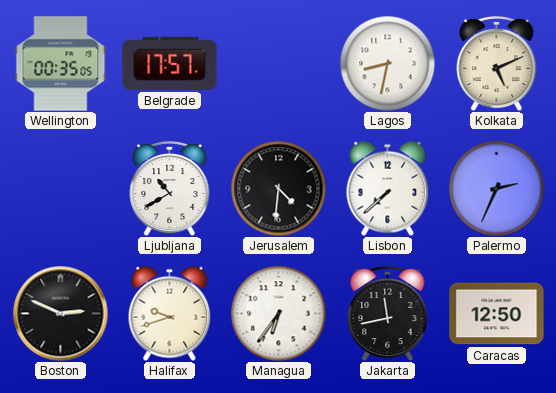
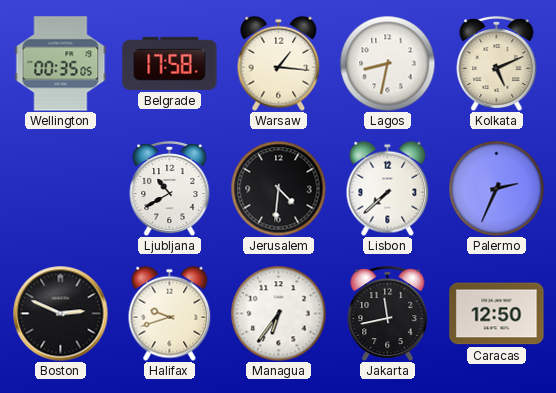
Belgrade: 17:57 -> 17:58
Warsaw: none -> 1:16
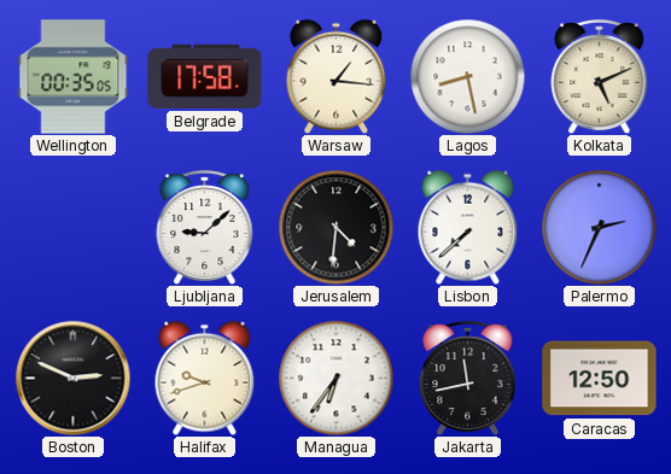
Lagos: 8:32 -> 8:28
Ljubljana: 10:40 -> 9:08
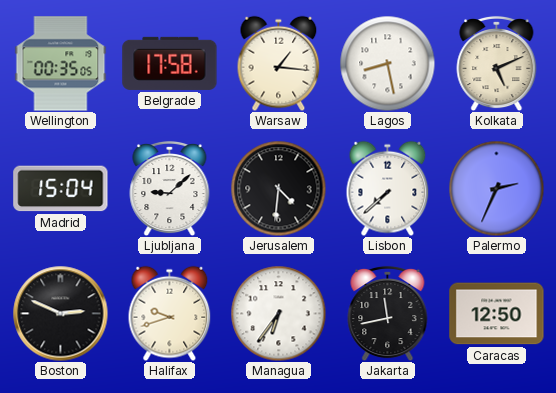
Madrid: none -> 15:04
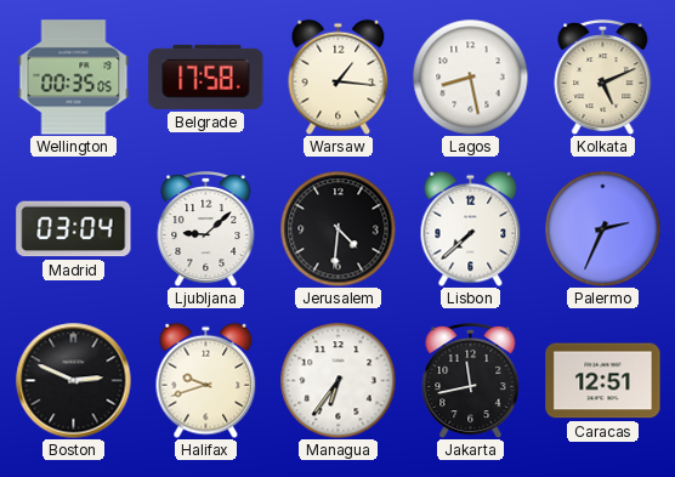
Madrid: 15:04 -> 03:04
Caracas: 12:50 -> 12:51
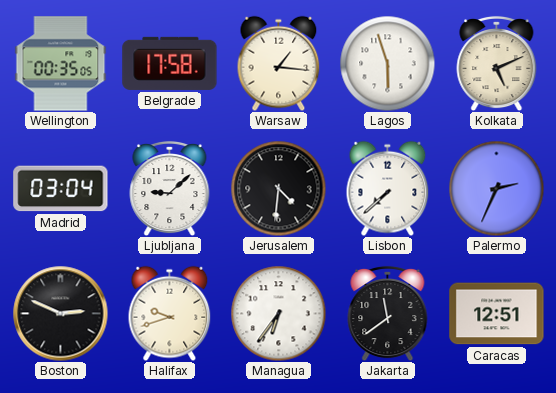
Lagos: 8:28 -> 5:57
Jakarta: 11:43 -> 11:39
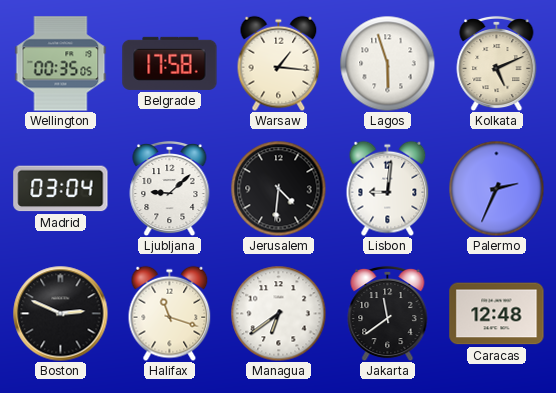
Lisbon: 7:38 -> 9:01
Halifax: 9:42 -> 11:18
Managua: 6:36 -> 6:39
Caracas: 12:51 -> 12:48
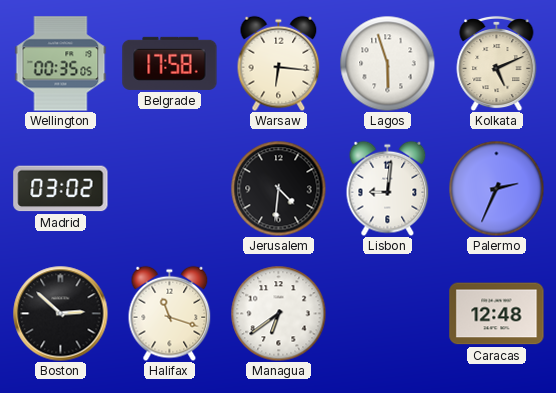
Warsaw: 1:16 -> 6:16
Madrid: 03:04 -> 03:02
Ljubljana: 9:08 -> none
Boston: 2:49 -> 2:52
Jakarta: 11:39 -> none
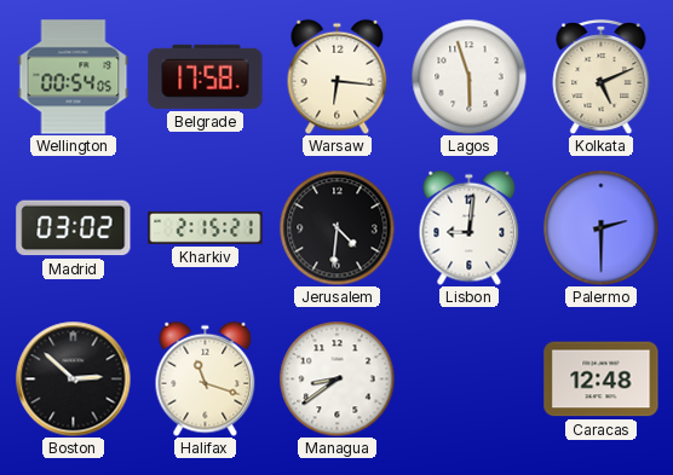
Wellington: 00:35 -> 00:54
Kharkiv: none -> 2:15
Palermo: 2:34 -> 2:30
Managua: 6:39 -> 8:39
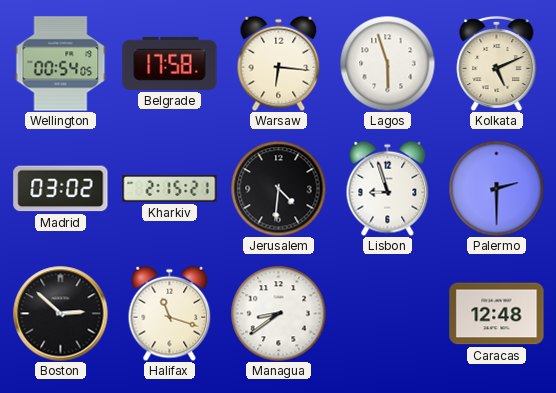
Lisbon: 9:01 -> 8:57
